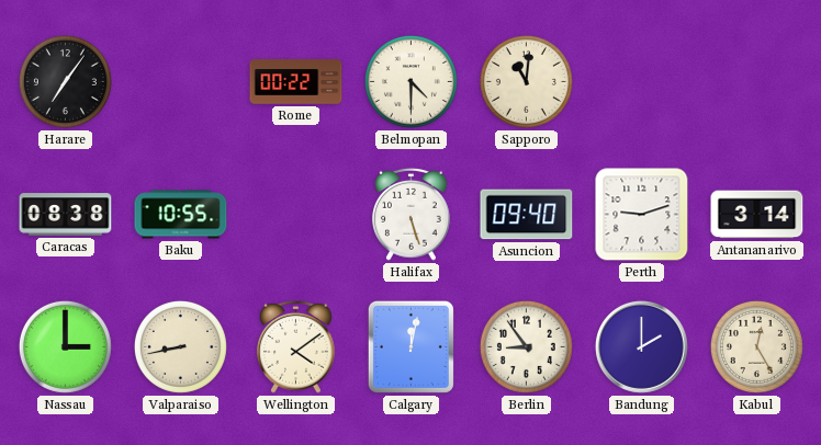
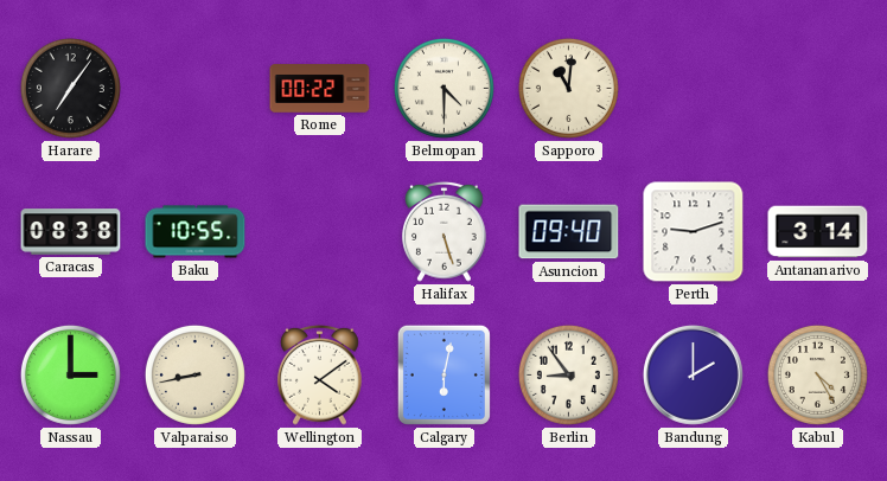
Calgary: 12:02 -> 6:02
Kabul: 12:25 -> 4:25
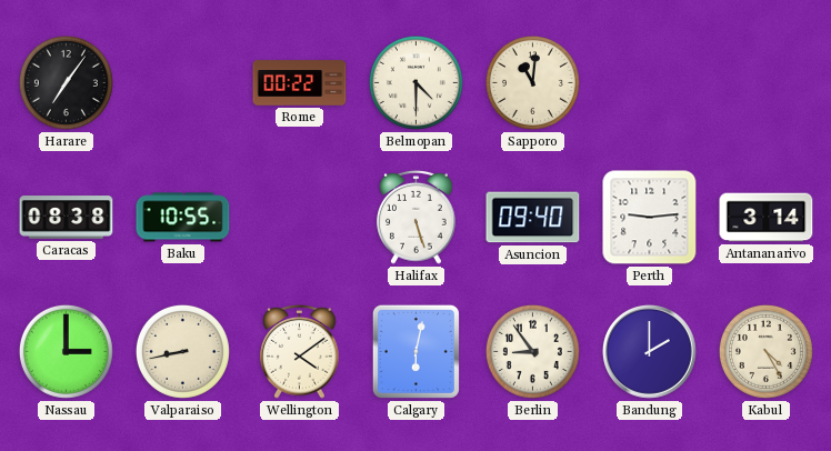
Perth: 9:12 -> 9:14
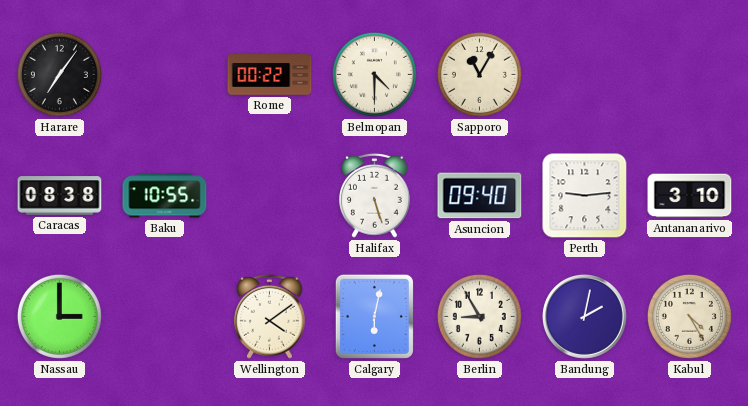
Sapporo: 11:01 -> 11:05
Antananarivo: 3:14 -> 3:10
Valparaiso: 8:43 -> none
Berlin: 8:54 -> 8:55
Bandung: 2:00 -> 2:02
